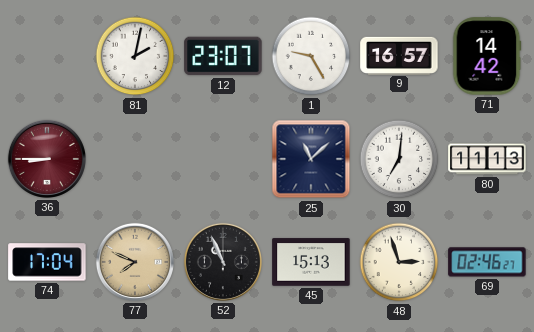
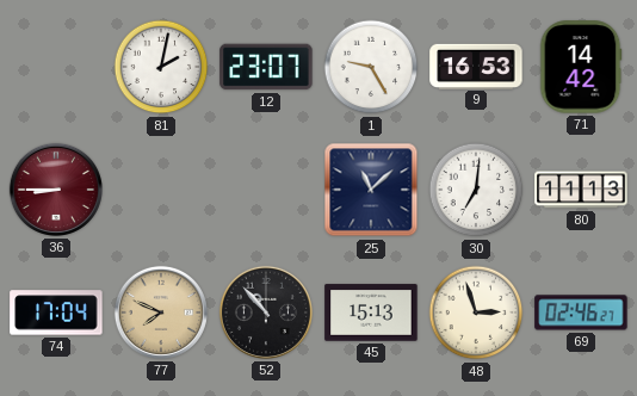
9: 16:57 -> 16:53
52: 10:56 -> 10:53
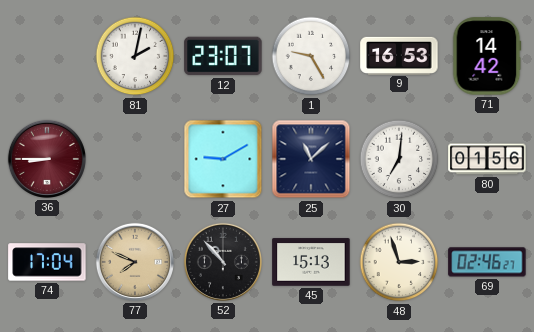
27: none -> 9:10
80: 11:13 -> 01:56
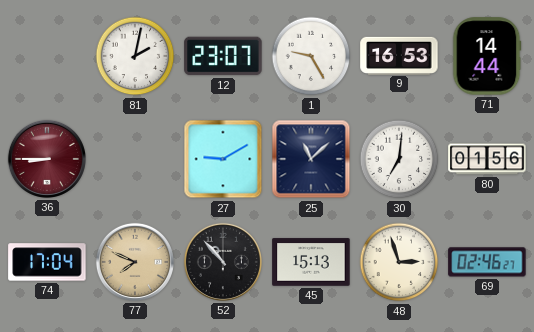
71: 14:42 -> 14:44
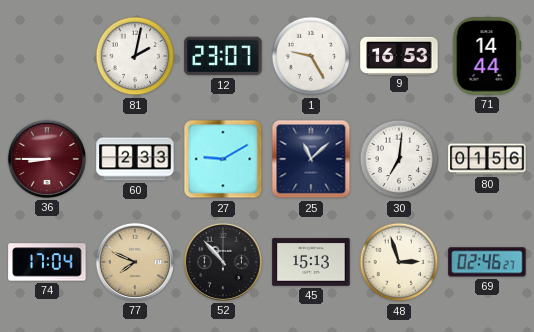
60: none -> 2:33
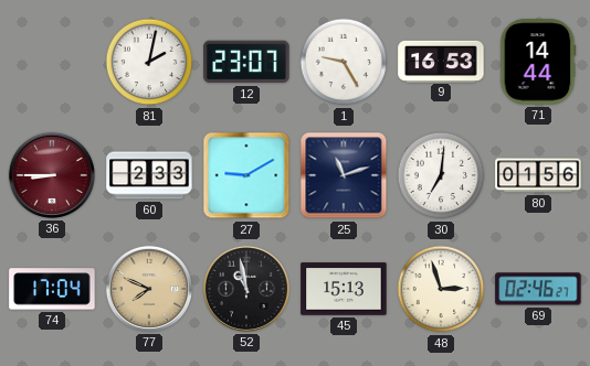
25: 11:08 -> 11:12
52: 10:53 -> 10:58
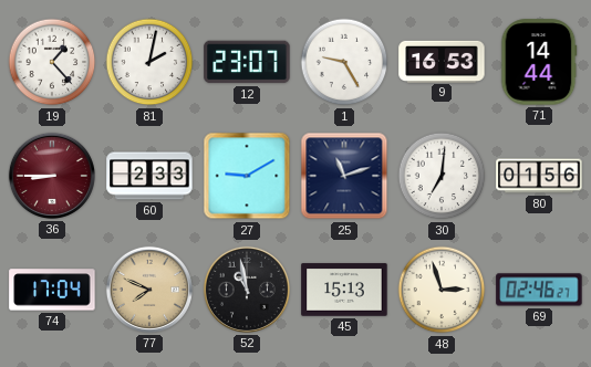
19: none -> 1:23
